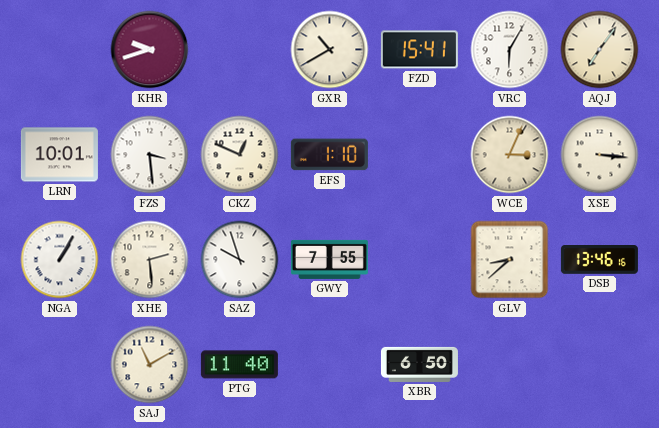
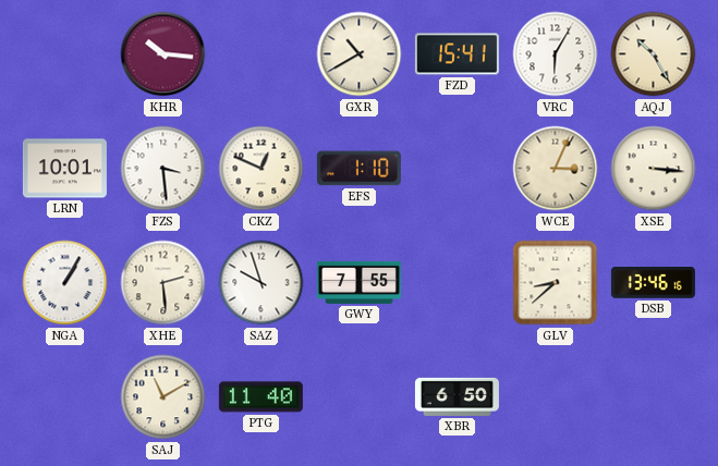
KHR: 9:42 -> 10:16
AQJ: 7:06 -> 10:25
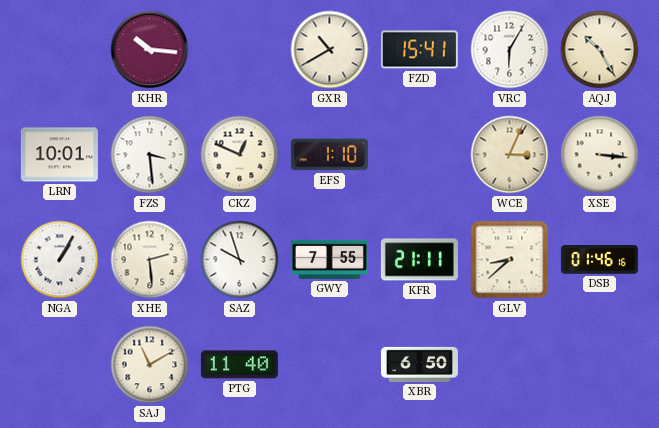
KFR: none -> 21:11
DSB: 13:46 -> 01:46
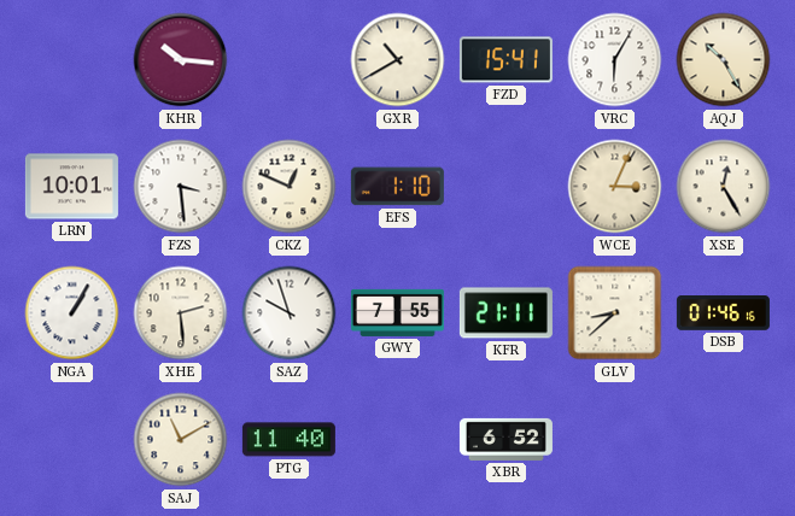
XSE: 3:16 -> 12:25
XBR: 6:50 -> 6:52
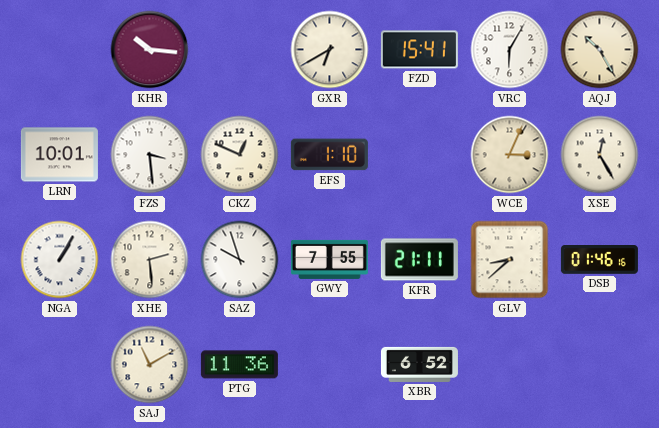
GXR: 10:40 -> 6:40
PTG: 11:40 -> 11:36
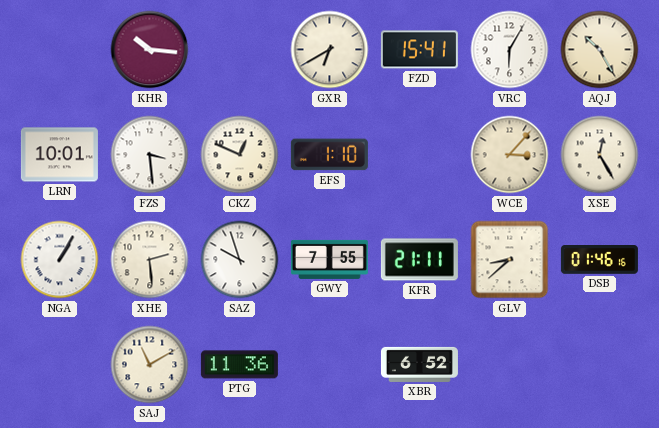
WCE: 3:04 -> 3:07
